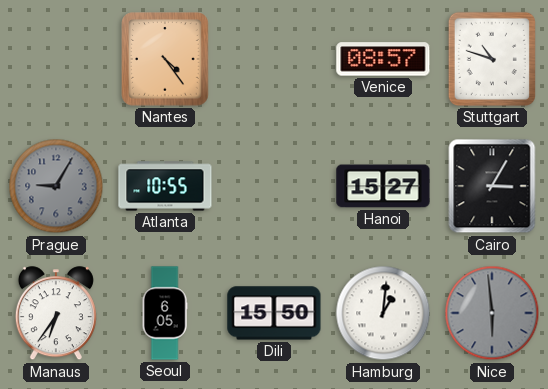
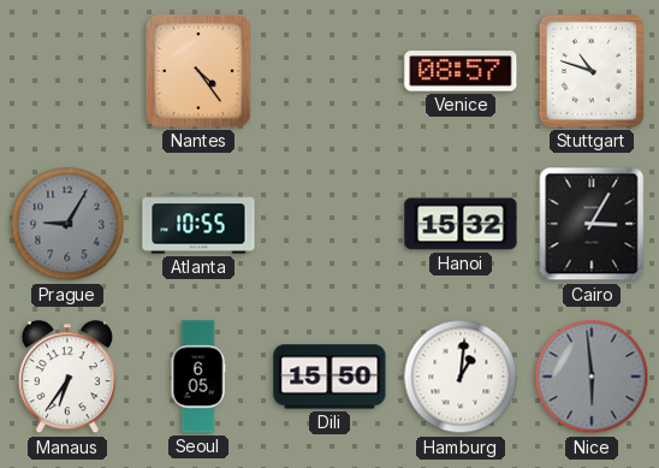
Hanoi: 15:27 -> 15:32
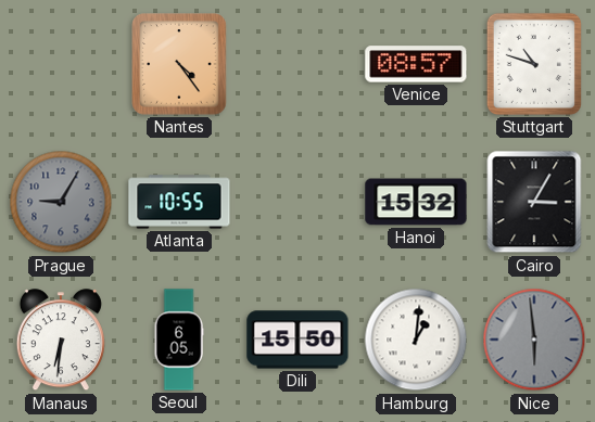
Manaus: 6:36 -> 6:31
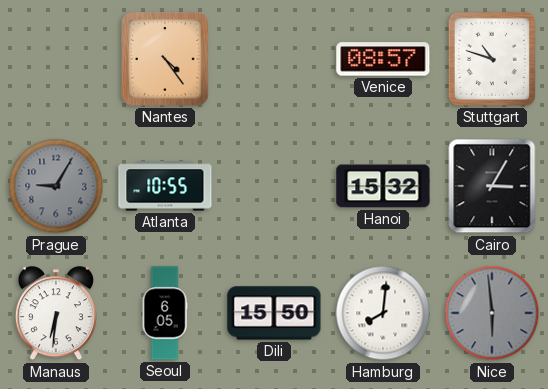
Hamburg: 1:01 -> 8:01
